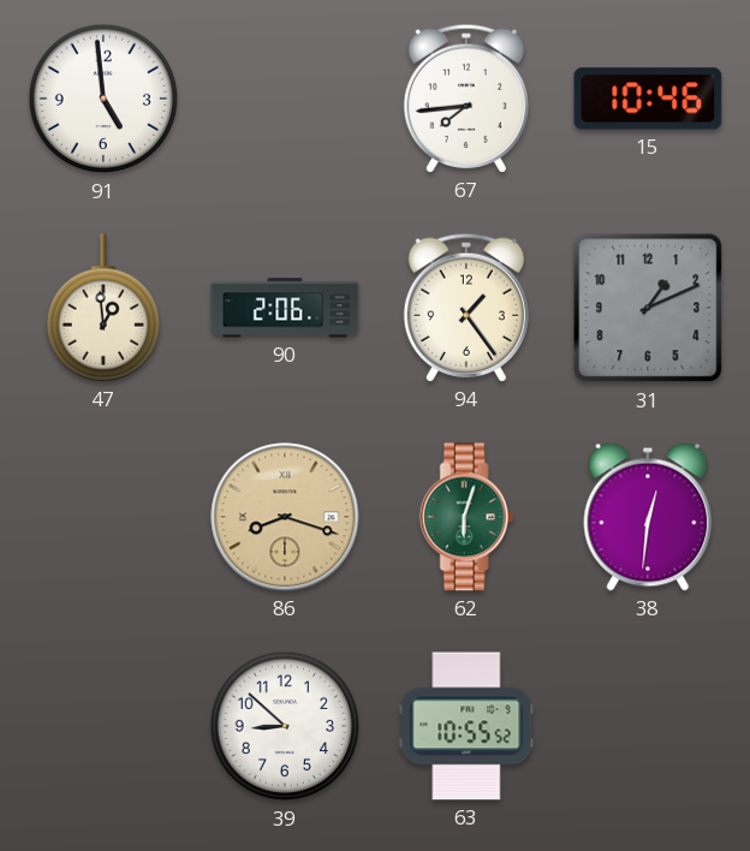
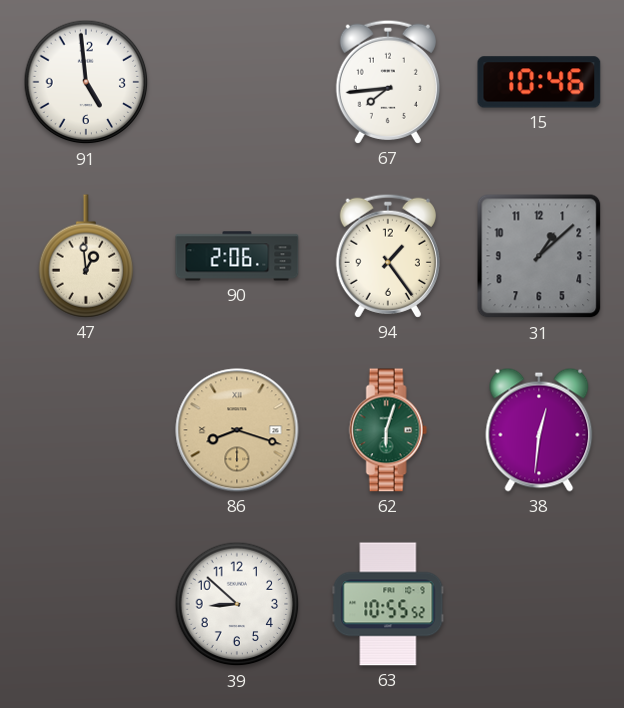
31: 1:11 -> 1:08
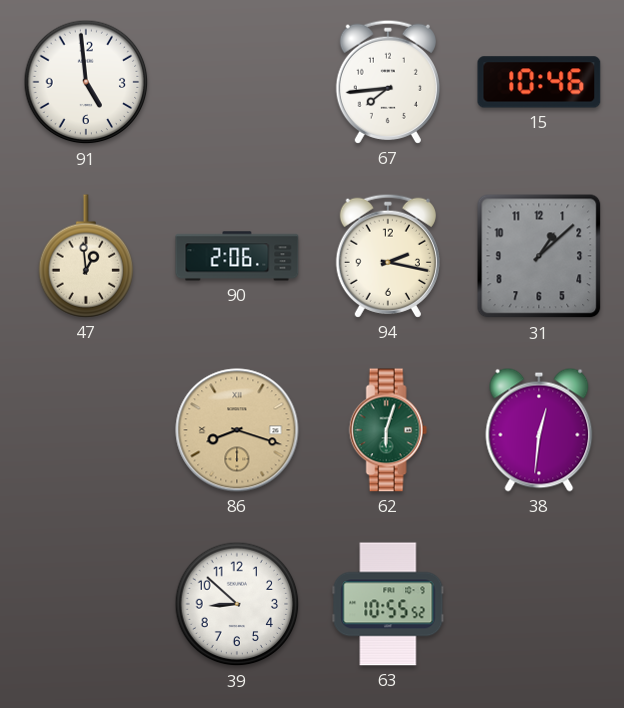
94: 1:24 -> 2:17
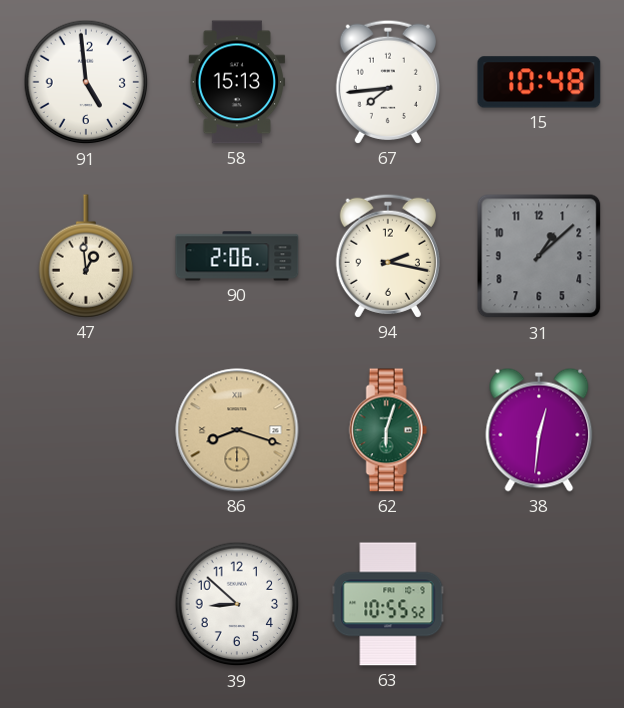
58: none -> 15:13
15: 10:46 -> 10:48
